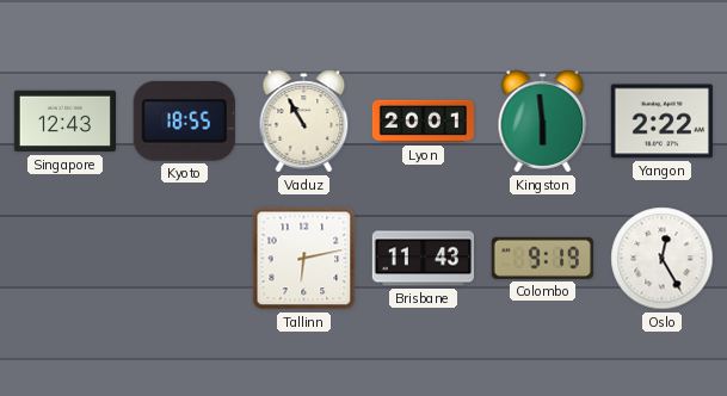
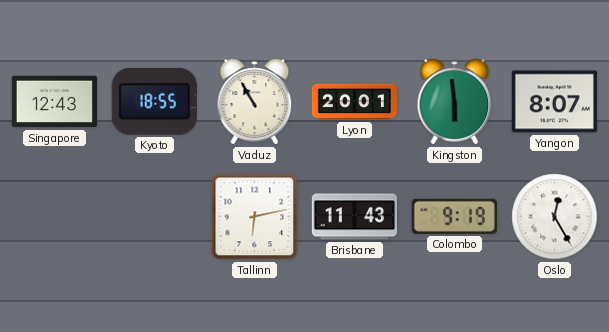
Yangon: 2:22 -> 8:07
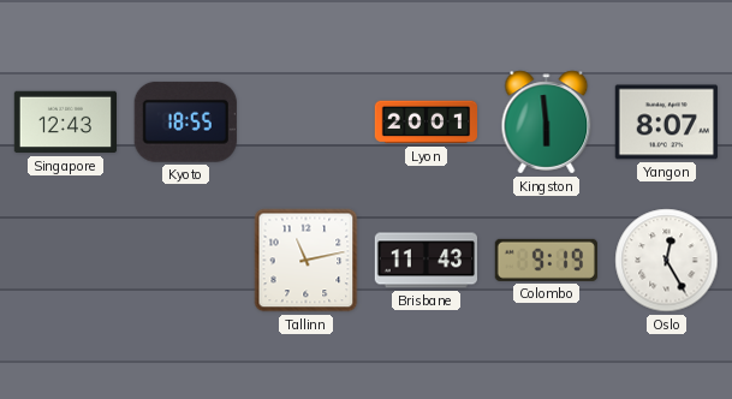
Vaduz: 10:55 -> none
Tallinn: 6:13 -> 11:13
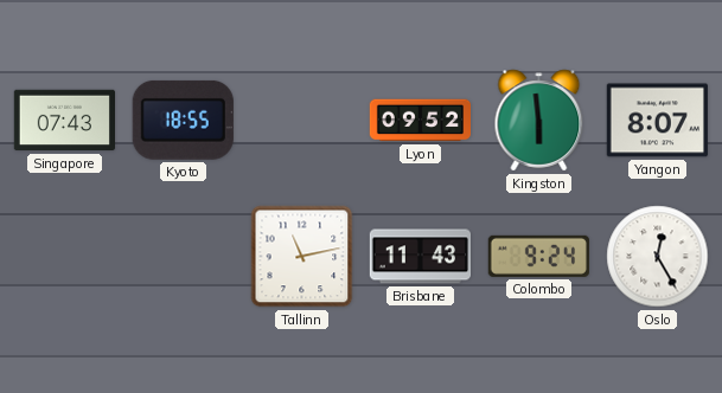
Singapore: 12:43 -> 07:43
Lyon: 20:01 -> 09:52
Colombo: 9:19 -> 9:24
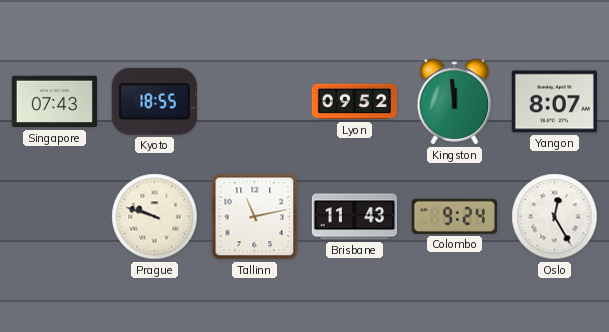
Kingston: 5:59 -> 11:59
Prague: none -> 9:48
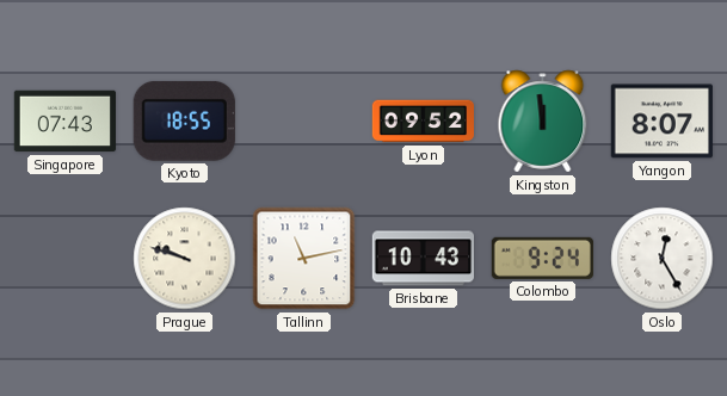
Brisbane: 11:43 -> 10:43
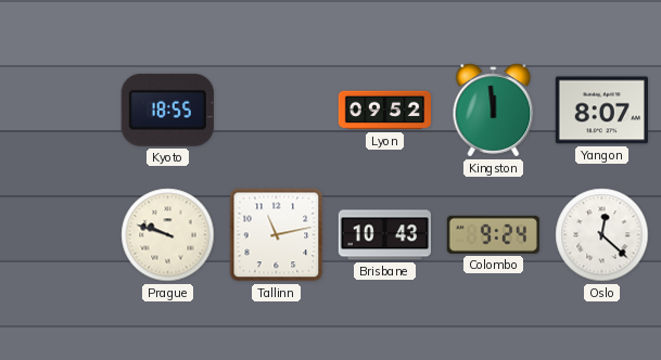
Singapore: 07:43 -> none
Oslo: 12:25 -> 12:22
